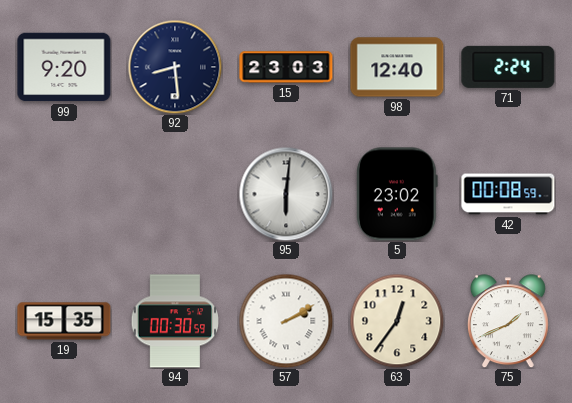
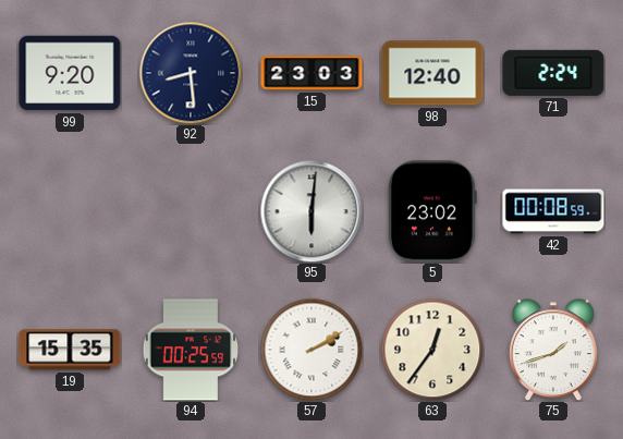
94: 00:30 -> 00:25
75: 1:41 -> 1:42
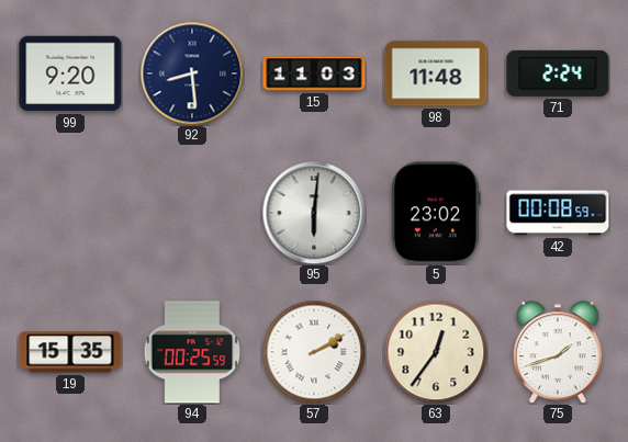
15: 23:03 -> 11:03
98: 12:40 -> 11:48
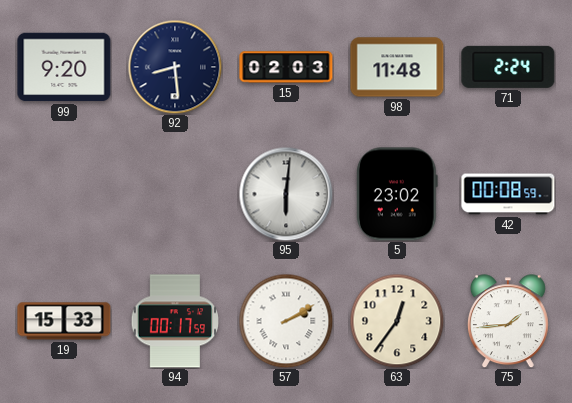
15: 11:03 -> 02:03
19: 15:35 -> 15:33
94: 00:25 -> 00:17
75: 1:42 -> 1:44
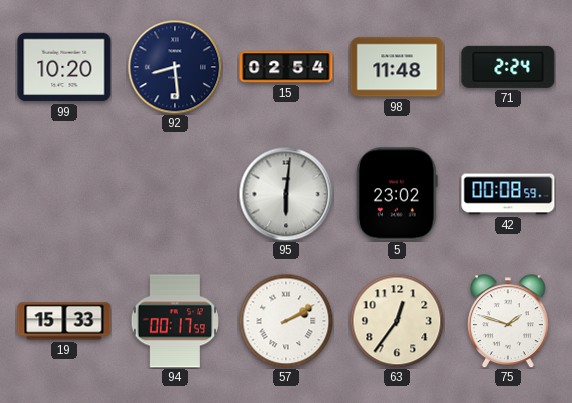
99: 9:20 -> 10:20
15: 02:03 -> 02:54
75: 1:44 -> 1:48
